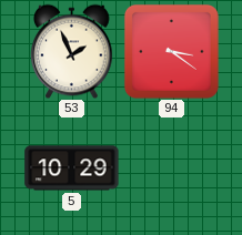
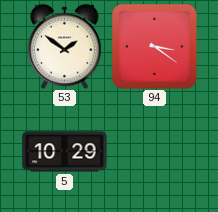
53: 1:56 -> 1:51
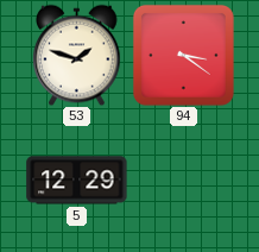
53: 1:51 -> 1:48
5: 10:29 -> 12:29
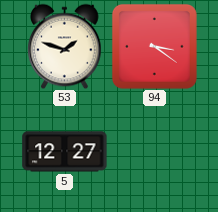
5: 12:29 -> 12:27
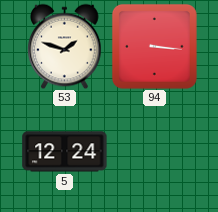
94: 3:21 -> 3:16
5: 12:27 -> 12:24
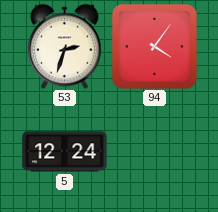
53: 1:48 -> 2:33
94: 3:16 -> 4:06
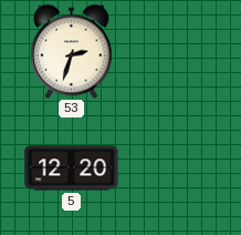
94: 4:06 -> none
5: 12:24 -> 12:20
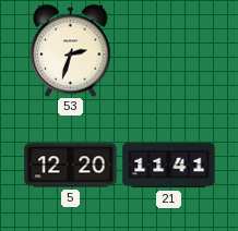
21: none -> 11:41
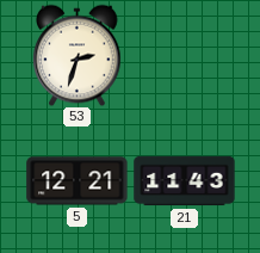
5: 12:20 -> 12:21
21: 11:41 -> 11:43
